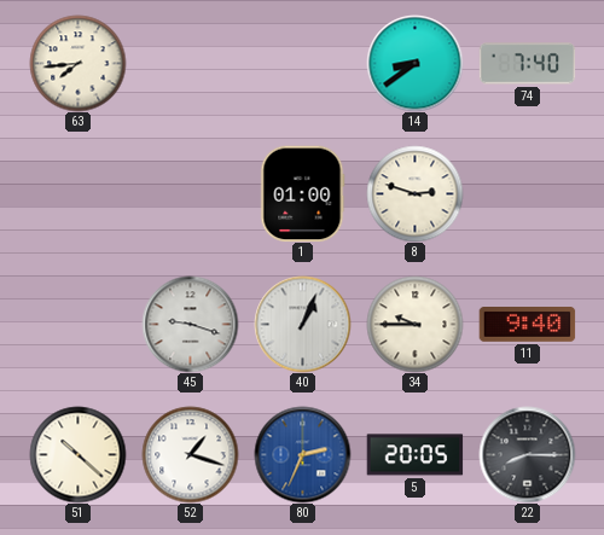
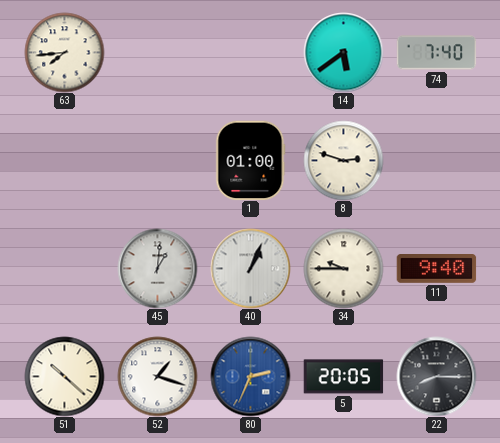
14: 8:39 -> 5:39
45: 9:18 -> 1:01
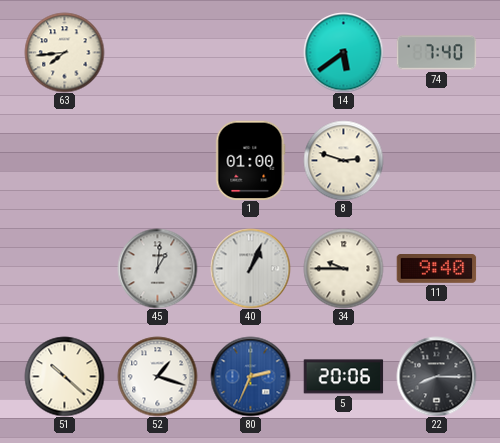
5: 20:05 -> 20:06
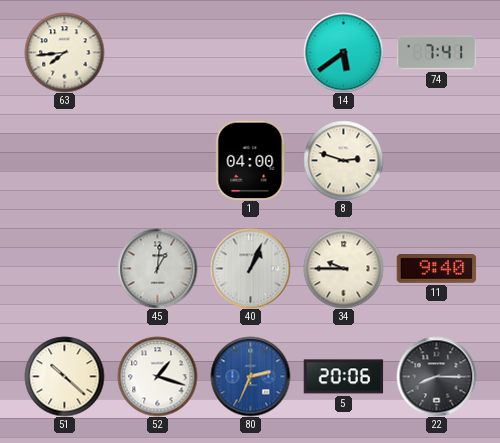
74: 7:40 -> 7:41
1: 01:00 -> 04:00
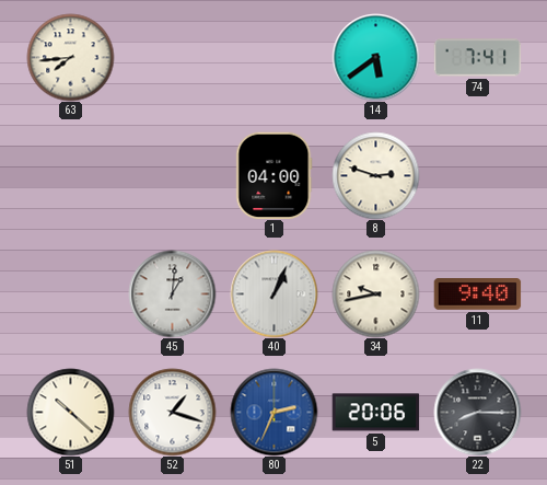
34: 9:45 -> 9:43
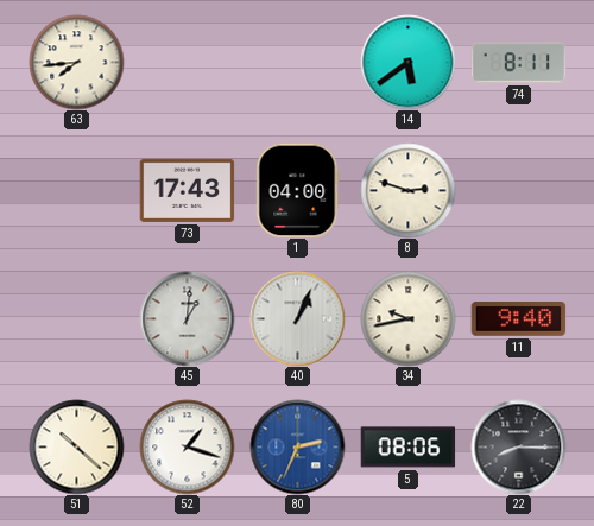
74: 7:41 -> 8:11
73: none -> 17:43
5: 20:06 -> 08:06
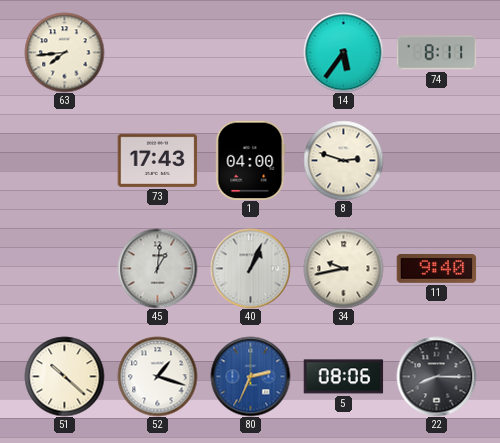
14: 5:39 -> 5:36
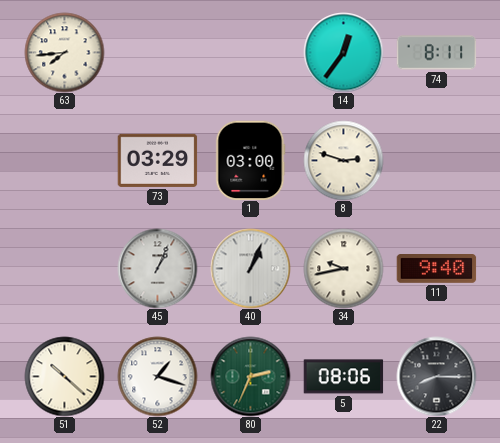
14: 5:36 -> 12:36
73: 17:43 -> 03:29
1: 04:00 -> 03:00
45: 1:01 -> 1:04
80 dial: blue -> green
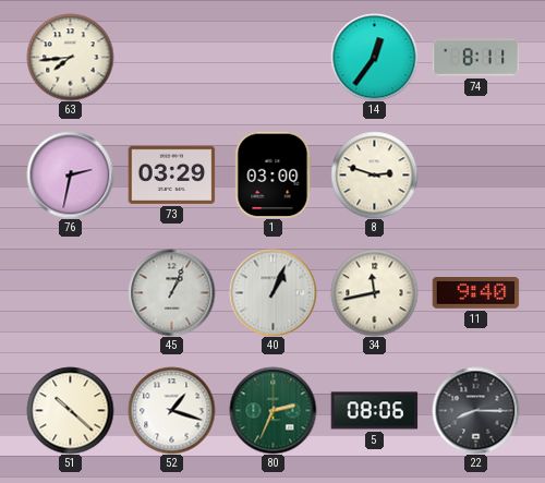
76: none -> 2:32
34: 9:43 -> 11:43
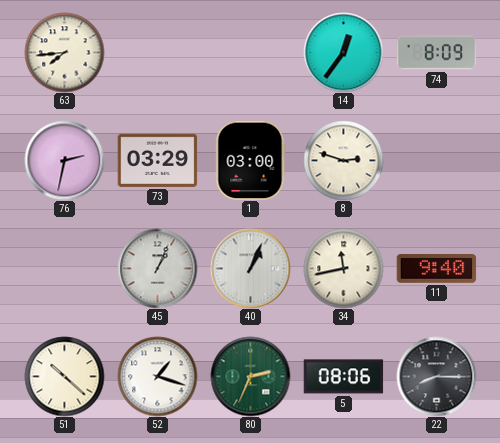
74: 8:11 -> 8:09
